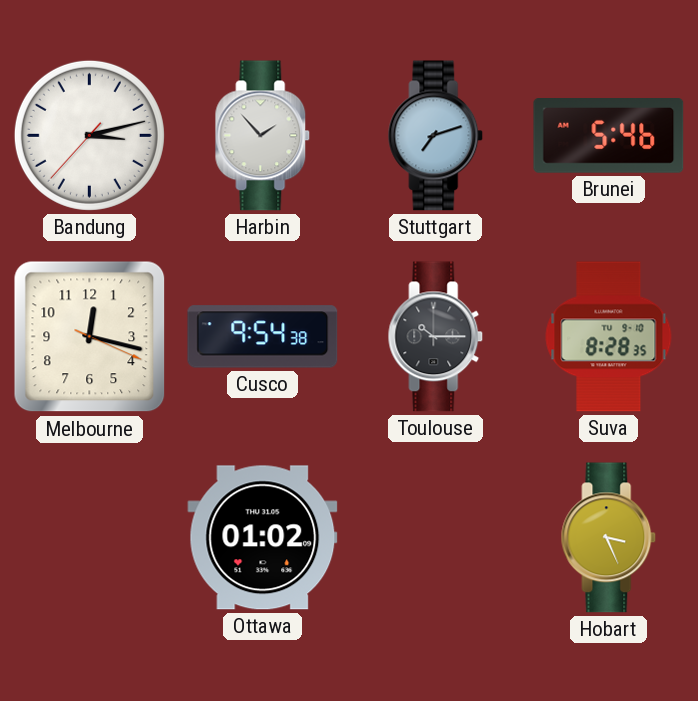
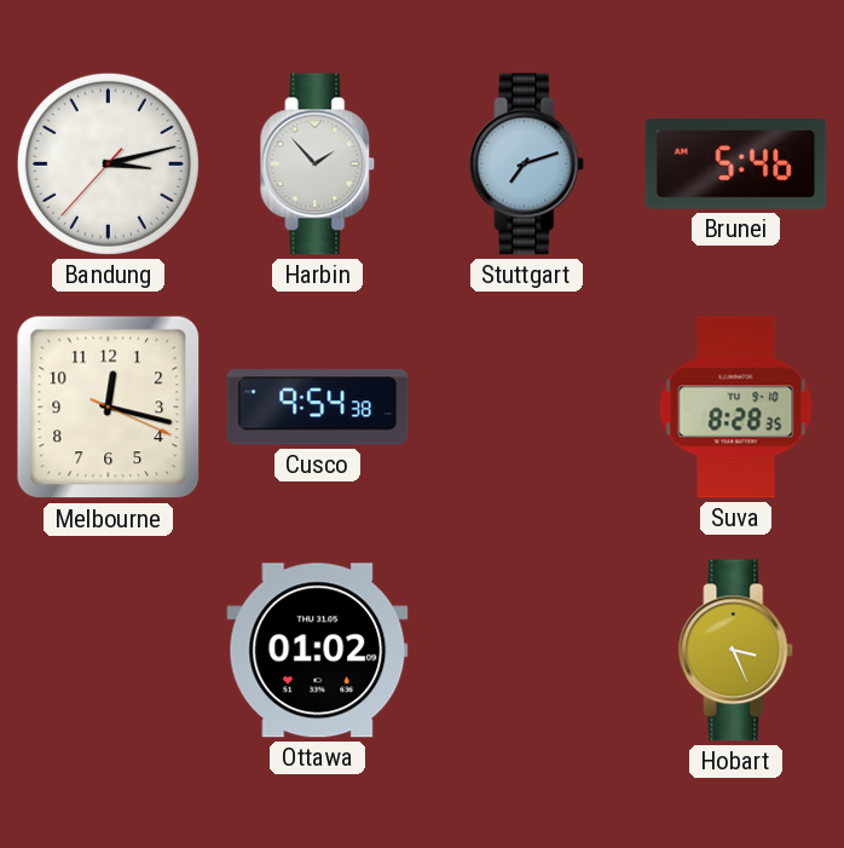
Toulouse: 10:15 -> none
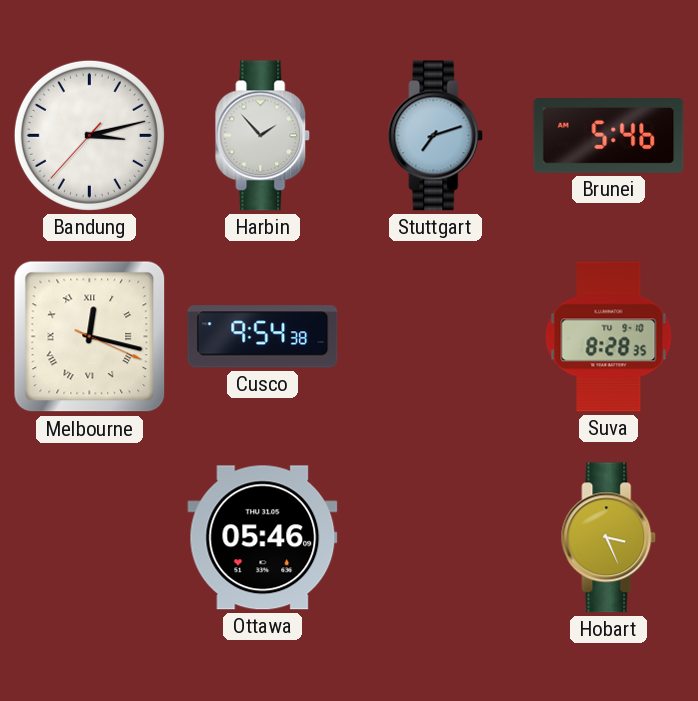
Melbourne numerals: Arabic -> Roman
Ottawa: 01:02 -> 05:46
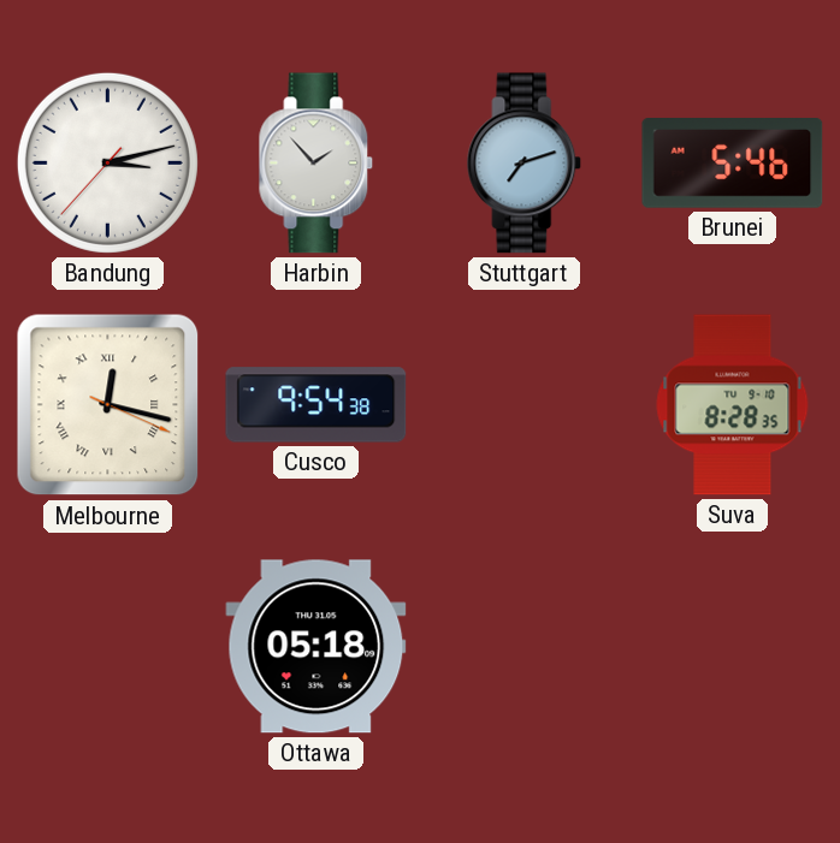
Ottawa: 05:46 -> 05:18
Hobart: 3:26 -> none
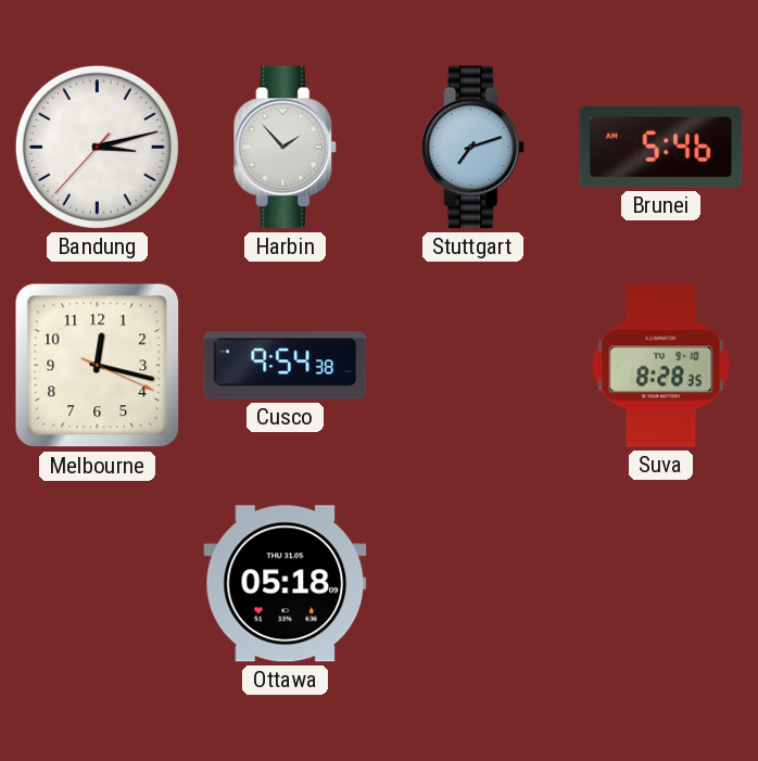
Melbourne numerals: Roman -> Arabic
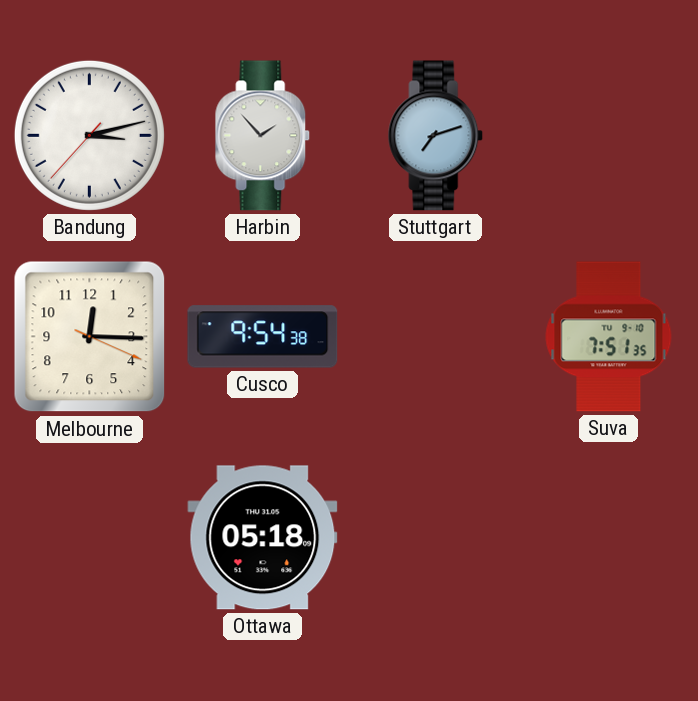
Brunei: 5:46 -> none
Melbourne: 12:17 -> 12:15
Suva: 8:28 -> 7:51
